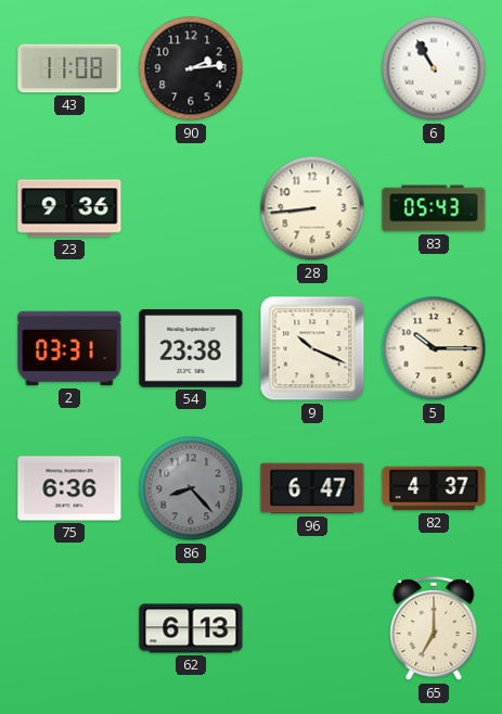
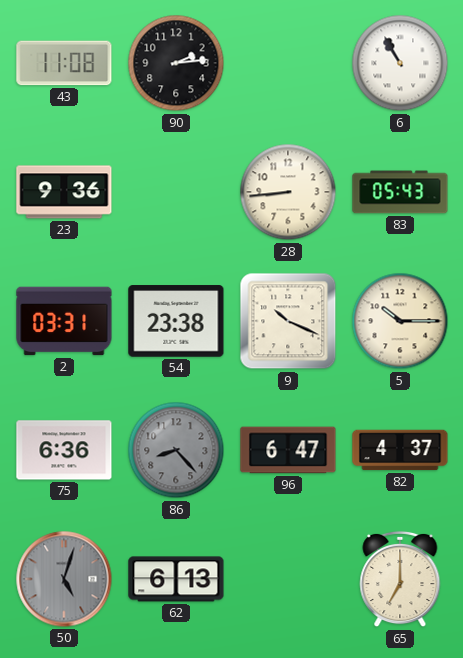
50: none -> 5:03
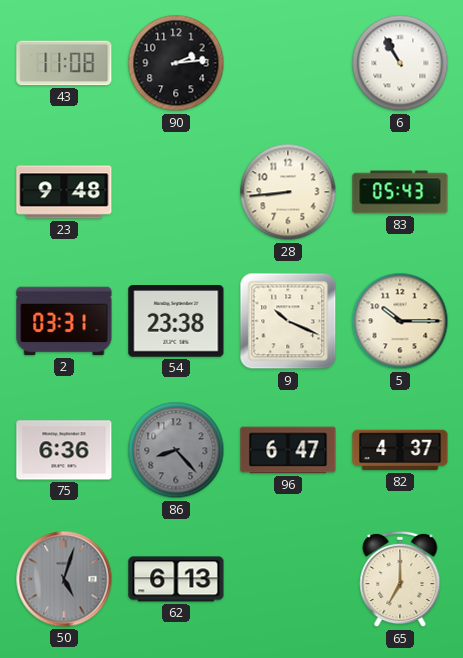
23: 9:36 -> 9:48
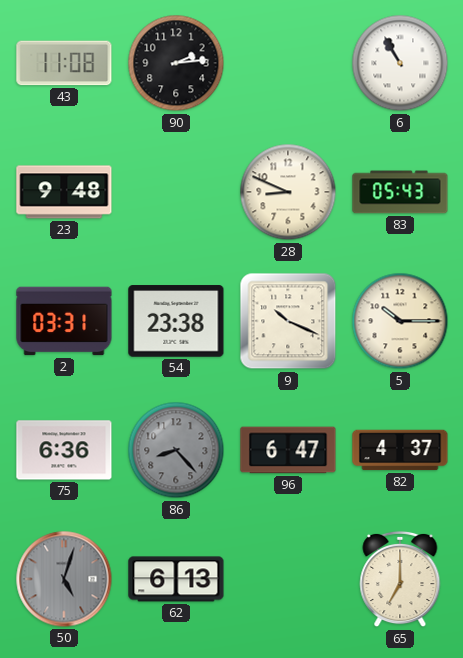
28: 8:44 -> 8:49
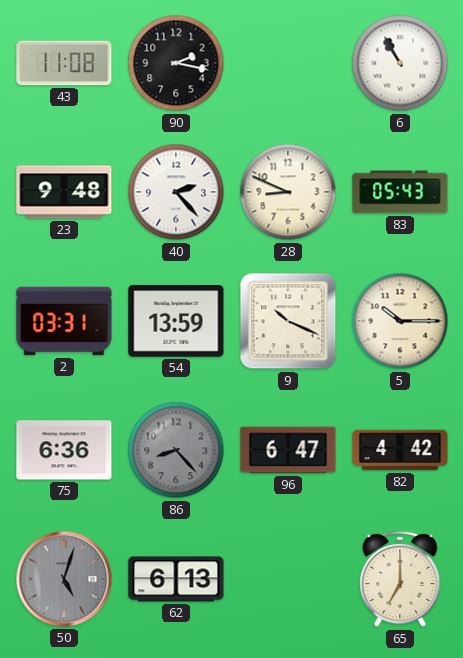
90: 2:14 -> 2:17
40: none -> 2:23
54: 23:38 -> 13:59
82: 4:37 -> 4:42
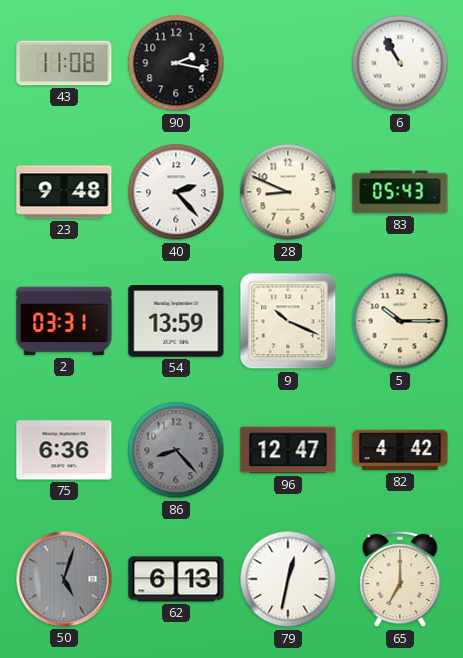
96: 6:47 -> 12:47
79: none -> 12:32
